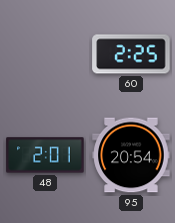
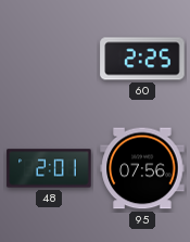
95: 20:54 -> 07:56
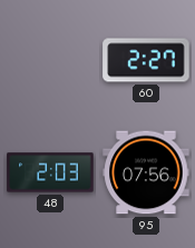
60: 2:25 -> 2:27
48: 2:01 -> 2:03
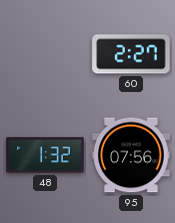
48: 2:03 -> 1:32
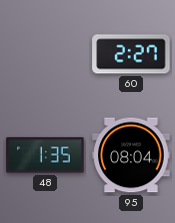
48: 1:32 -> 1:35
95: 07:56 -> 08:04
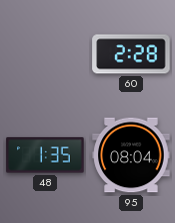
60: 2:27 -> 2:28
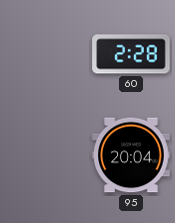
48: 1:35 -> none
95: 08:04 -> 20:04
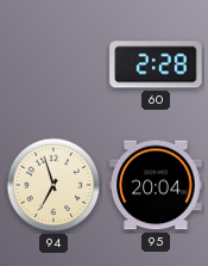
94: none -> 6:57
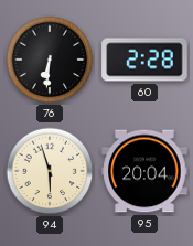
76: none -> 6:31
94: 6:57 -> 5:57
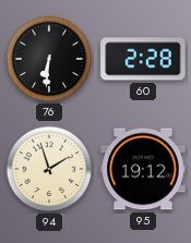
94: 5:57 -> 1:57
95: 20:04 -> 19:12
